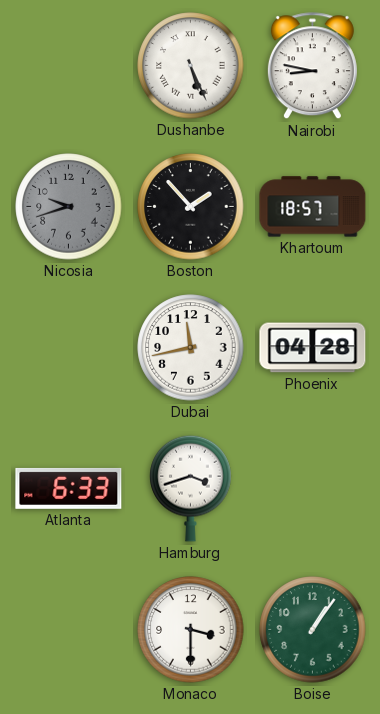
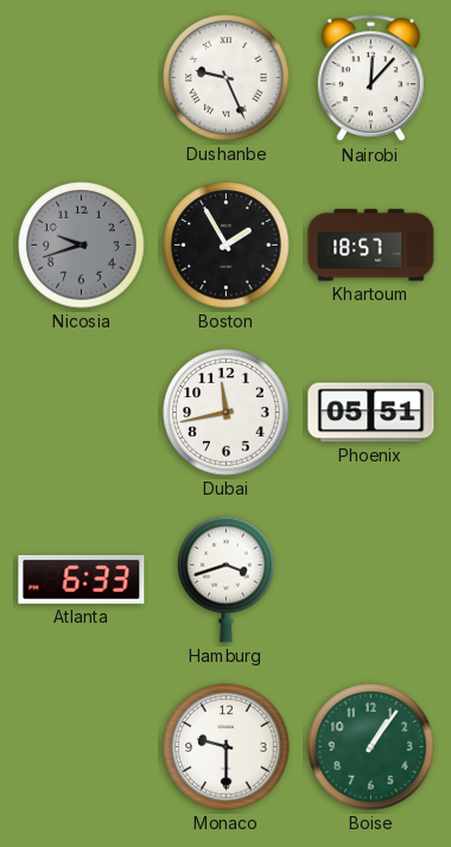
Dushanbe: 5:26 -> 9:26
Nairobi: 8:47 -> 12:07
Boston: 1:53 -> 1:55
Phoenix: 04:28 -> 05:51
Monaco: 3:30 -> 9:30
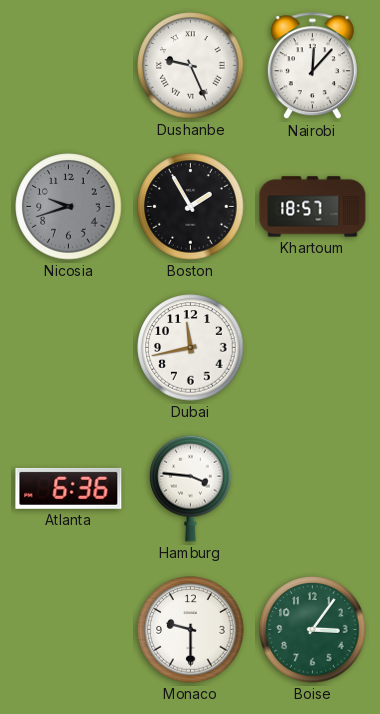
Phoenix: 05:51 -> none
Atlanta: 6:33 -> 6:36
Hamburg: 3:42 -> 3:46
Boise: 1:06 -> 3:06
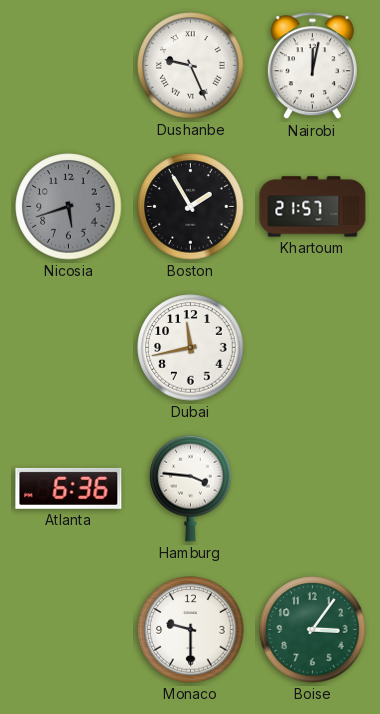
Nairobi: 12:07 -> 12:02
Nicosia: 9:42 -> 5:42
Khartoum: 18:57 -> 21:57
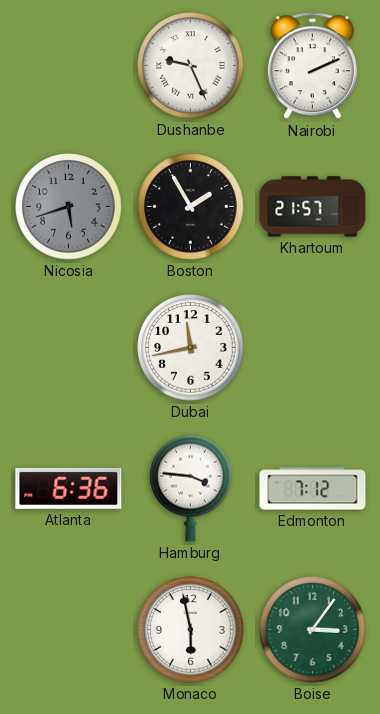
Nairobi: 12:02 -> 2:11
Edmonton: none -> 7:12
Monaco: 9:30 -> 5:58
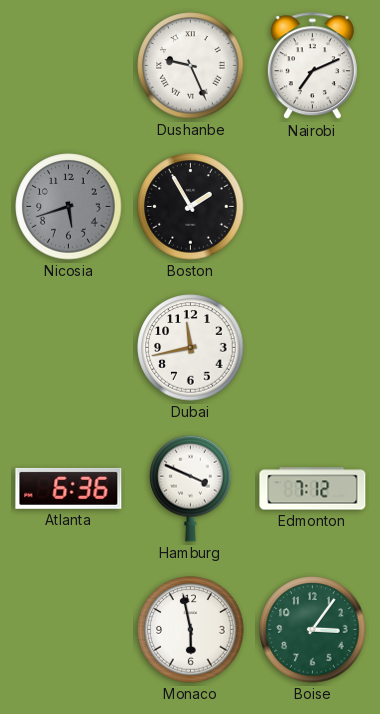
Nairobi: 2:11 -> 7:11
Khartoum: 21:57 -> none
Hamburg: 3:46 -> 3:49
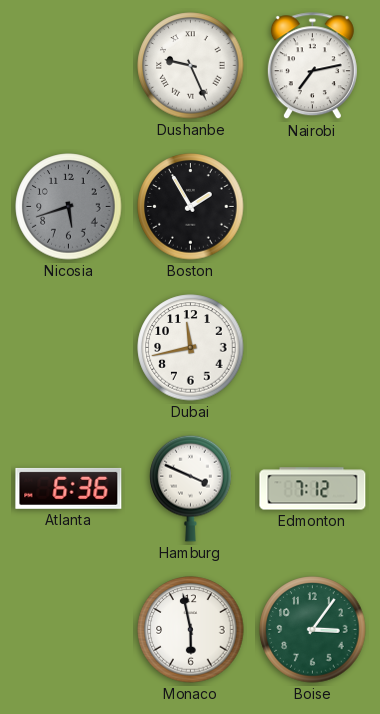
Nairobi: 7:11 -> 7:13
